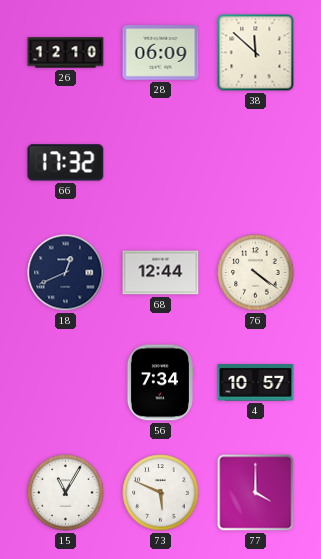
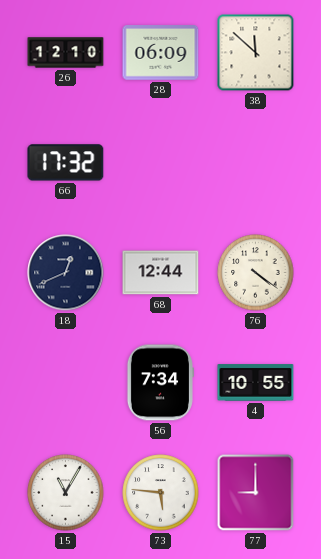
4: 10:57 -> 10:55
73: 5:49 -> 5:46
77: 4:00 -> 9:00
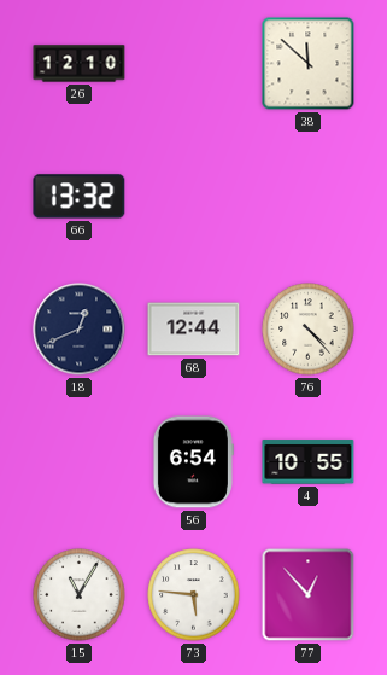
28: 06:09 -> none
66: 17:32 -> 13:32
76: 4:21 -> 4:23
56: 7:34 -> 6:54
77: 9:00 -> 12:53
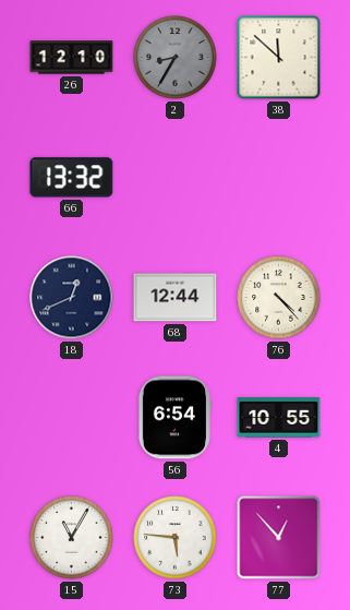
2: none -> 8:35
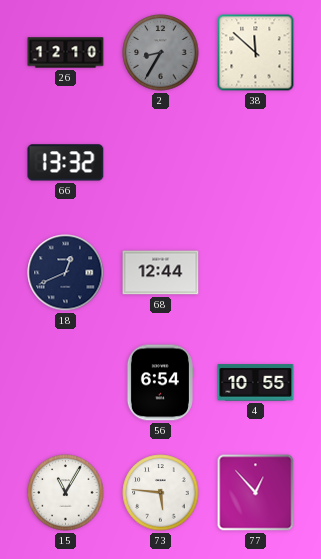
76: 4:23 -> none
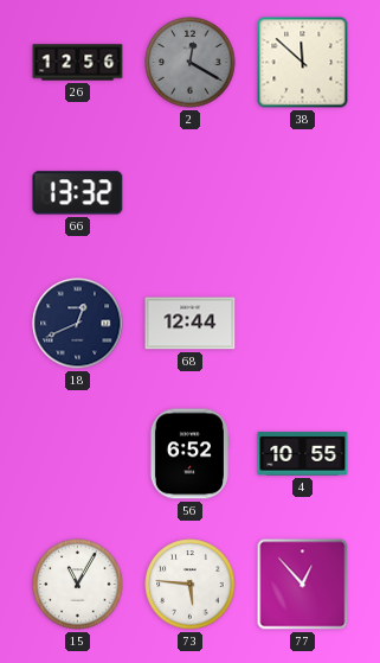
26: 12:10 -> 12:56
2: 8:35 -> 12:20
56: 6:54 -> 6:52
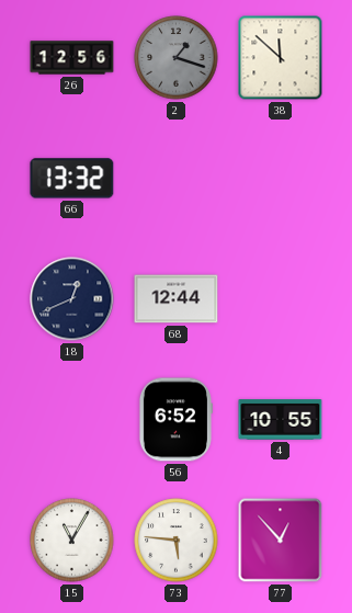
2: 12:20 -> 1:18
